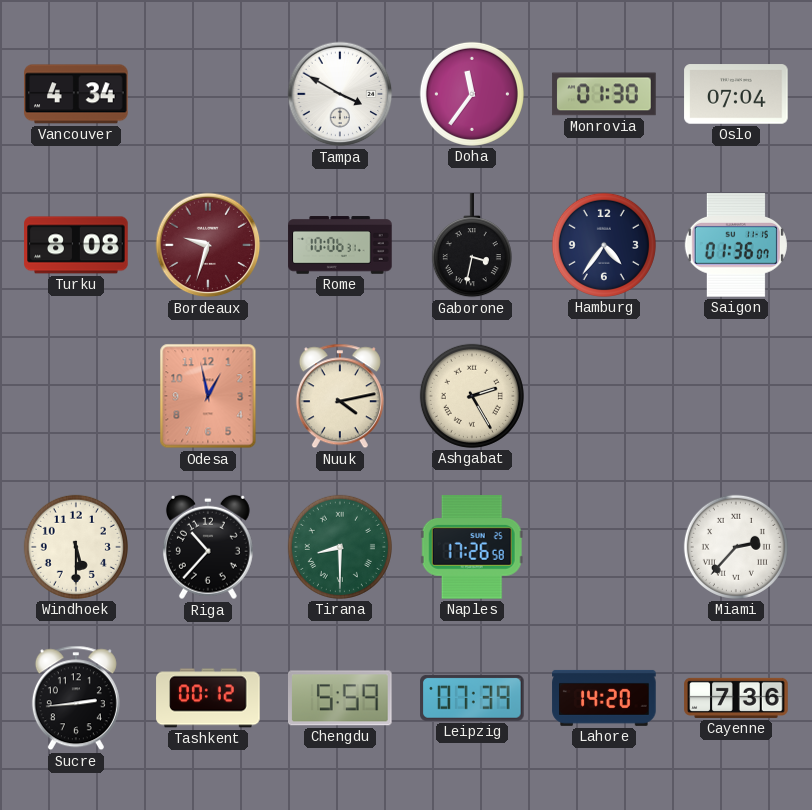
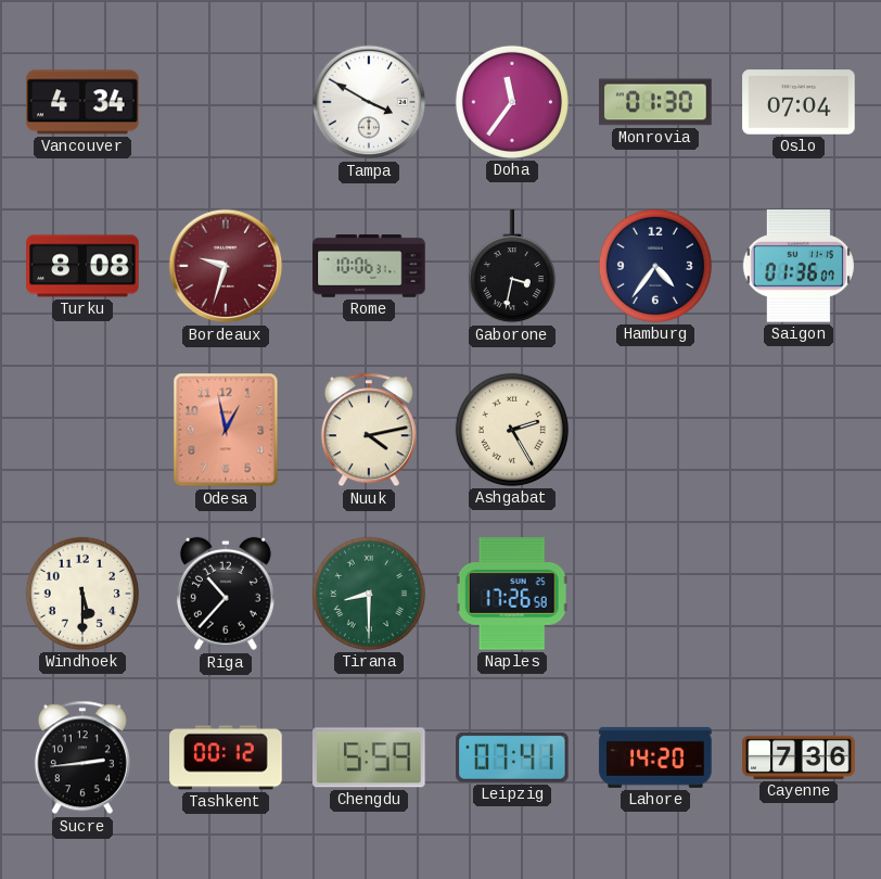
Miami: 2:37 -> none
Leipzig: 07:39 -> 07:41
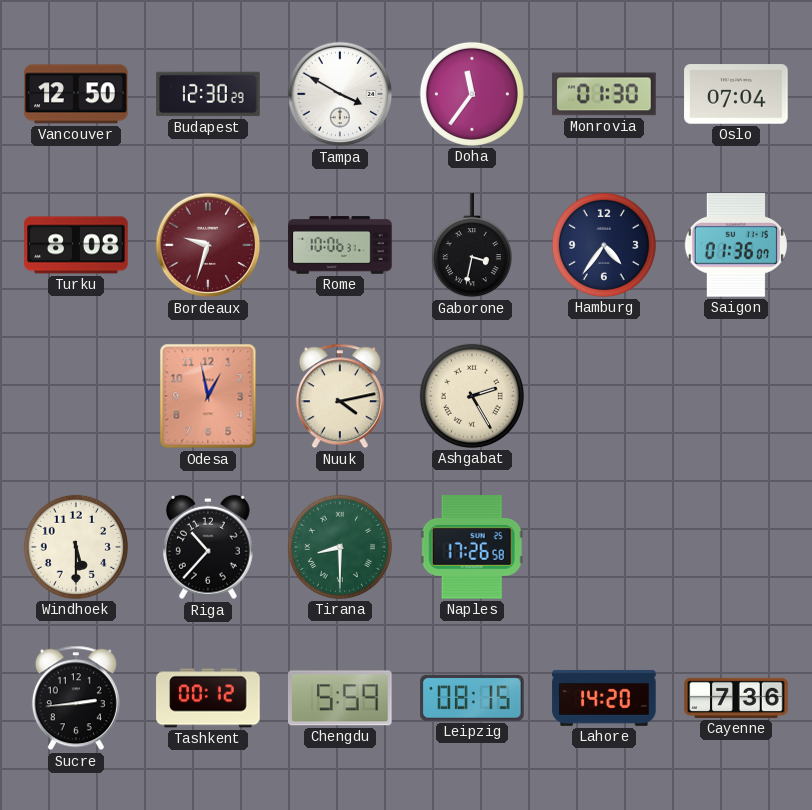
Vancouver: 4:34 -> 12:50
Budapest: none -> 12:30
Leipzig: 07:41 -> 08:15
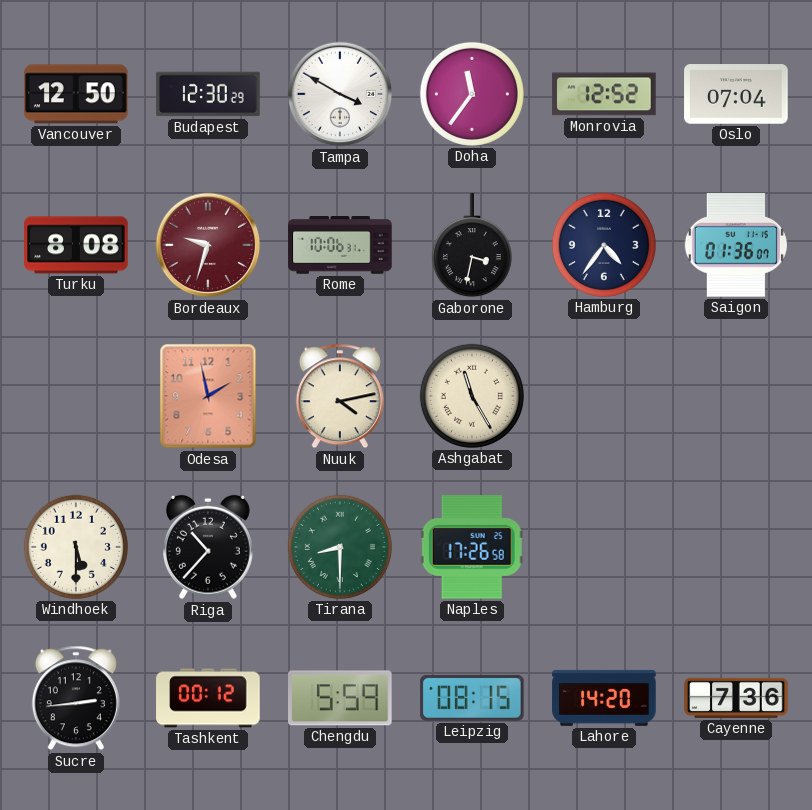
Monrovia: 01:30 -> 12:52
Odesa: 12:58 -> 1:58
Ashgabat: 2:25 -> 11:25
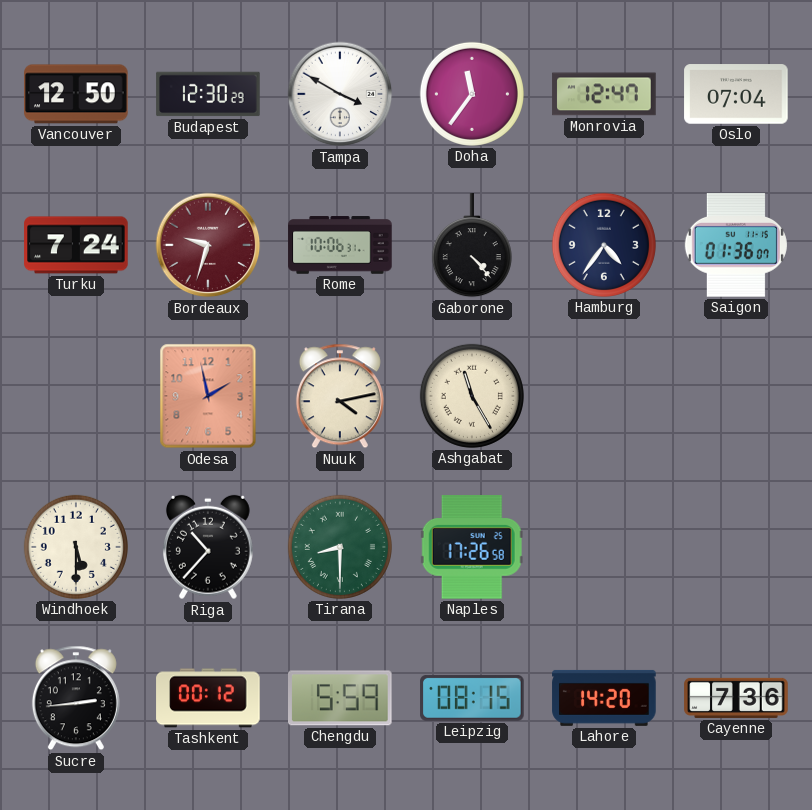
Monrovia: 12:52 -> 12:47
Turku: 8:08 -> 7:24
Gaborone: 3:32 -> 4:23
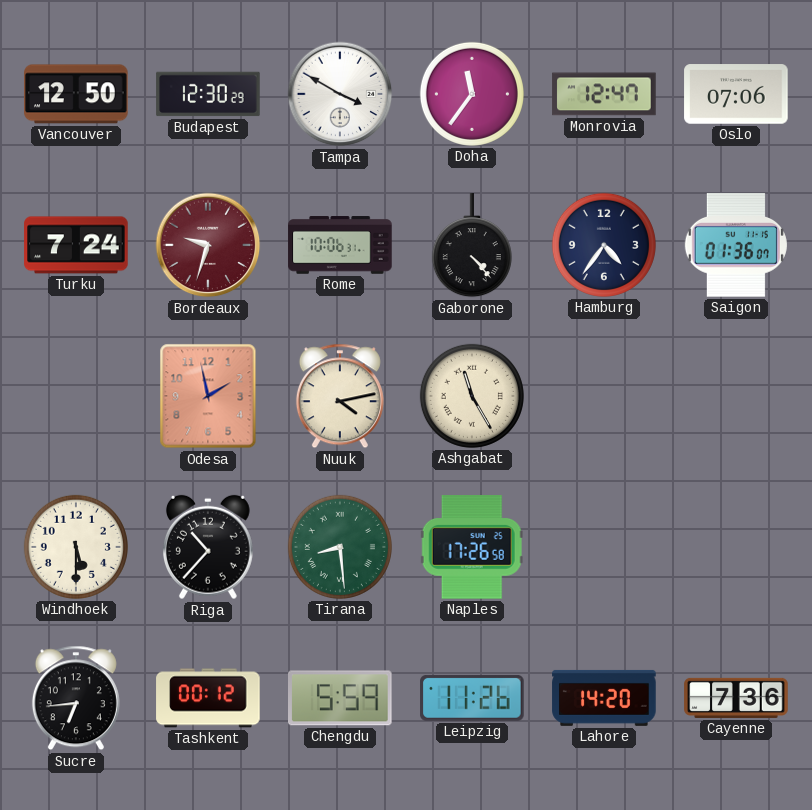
Oslo: 07:04 -> 07:06
Tirana: 8:30 -> 8:29
Sucre: 2:44 -> 6:44
Leipzig: 08:15 -> 11:26
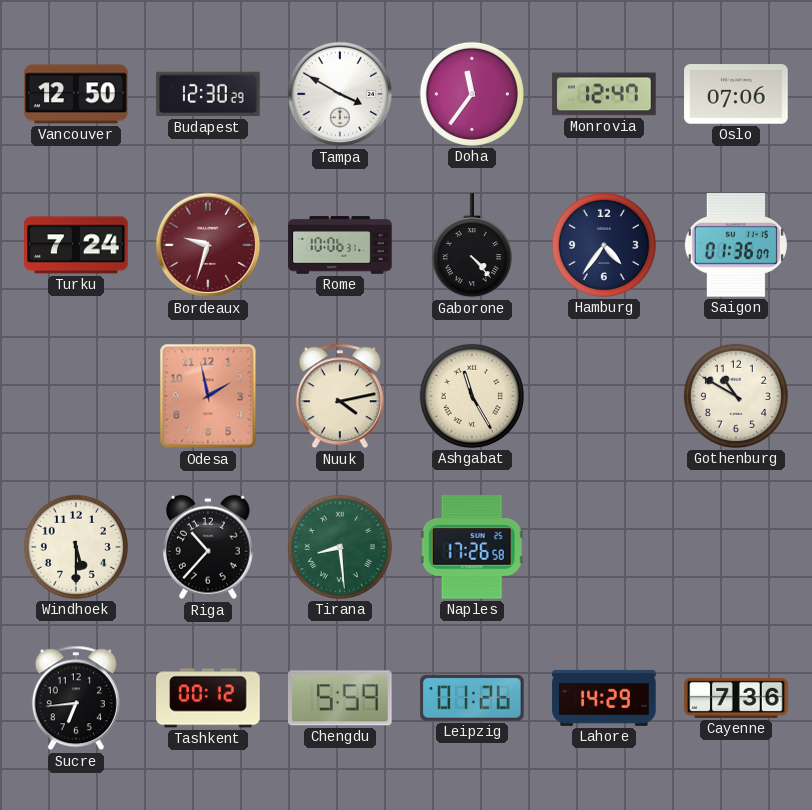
Gothenburg: none -> 10:50
Leipzig: 11:26 -> 01:26
Lahore: 14:20 -> 14:29
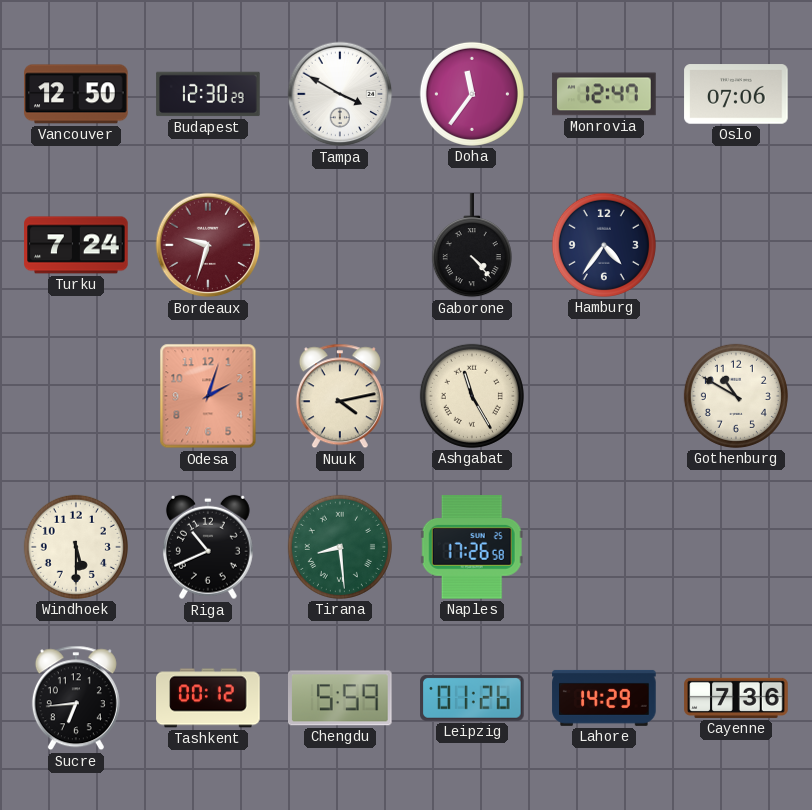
Rome: 10:06 -> none
Saigon: 01:36 -> none
Odesa: 1:58 -> 2:03
Riga: 10:37 -> 10:41
